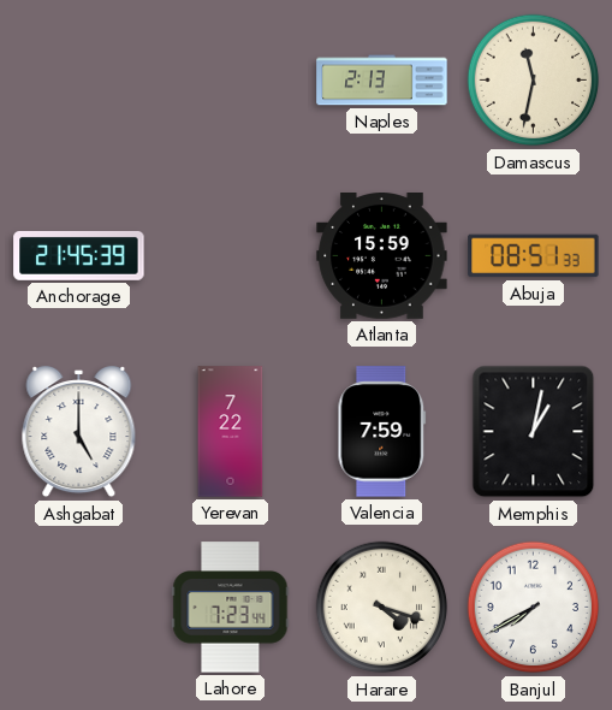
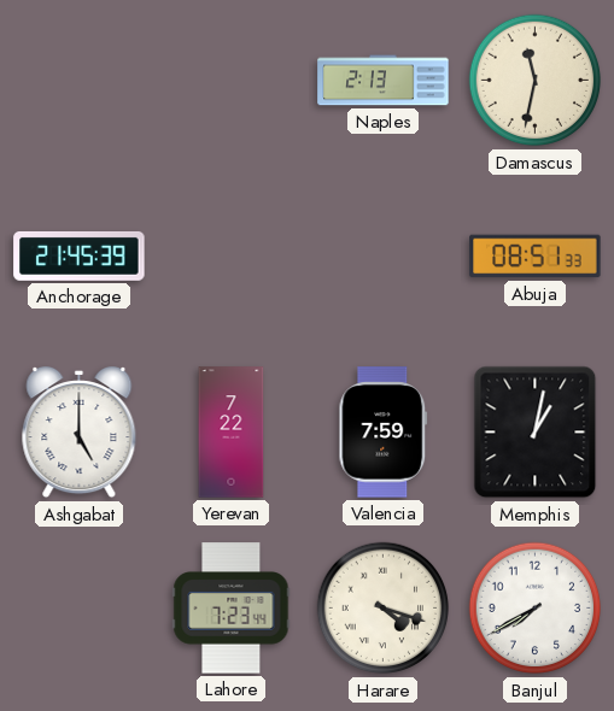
Atlanta: 15:59 -> none
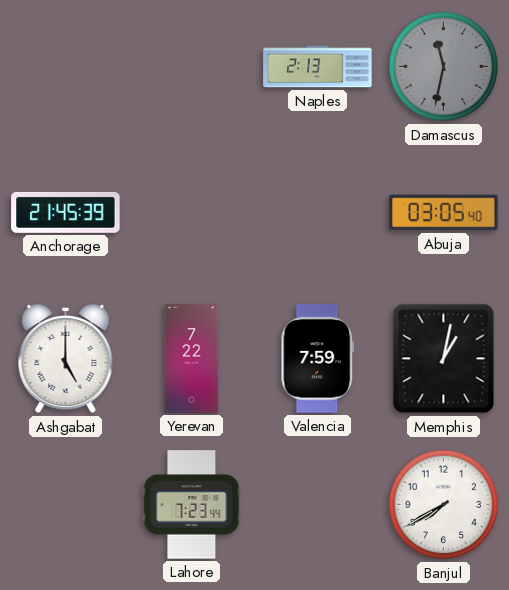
Damascus dial: cream -> grey
Abuja: 08:51 -> 03:05
Harare: 4:18 -> none
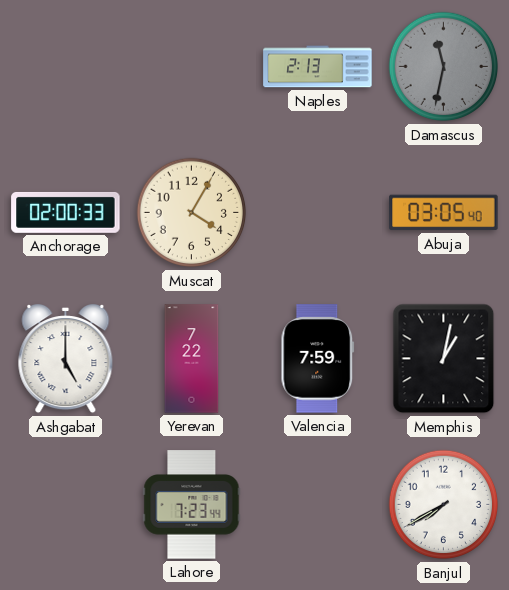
Anchorage: 21:45 -> 02:00
Muscat: none -> 4:05
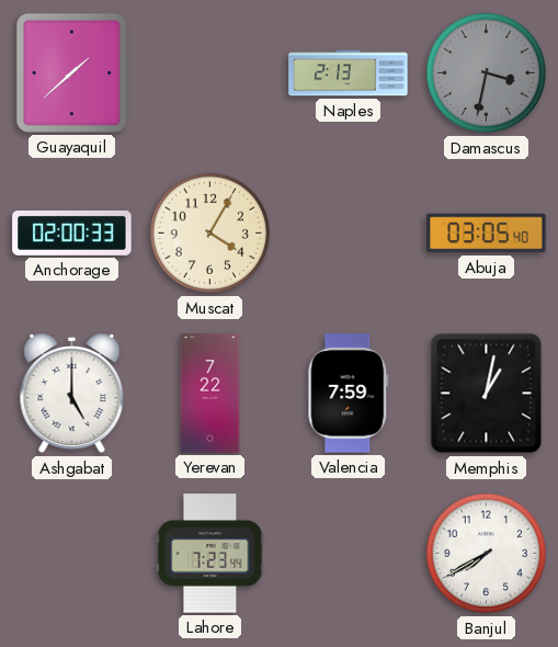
Guayaquil: none -> 1:38
Damascus: 11:32 -> 3:32
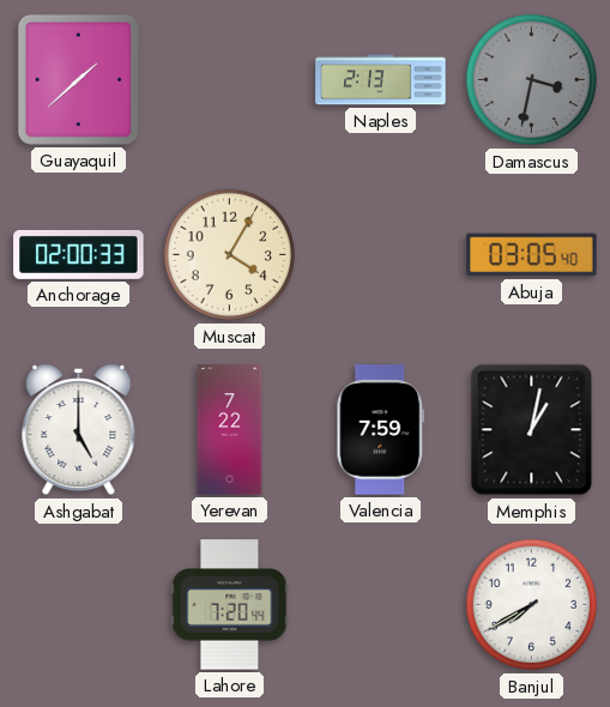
Lahore: 7:23 -> 7:20
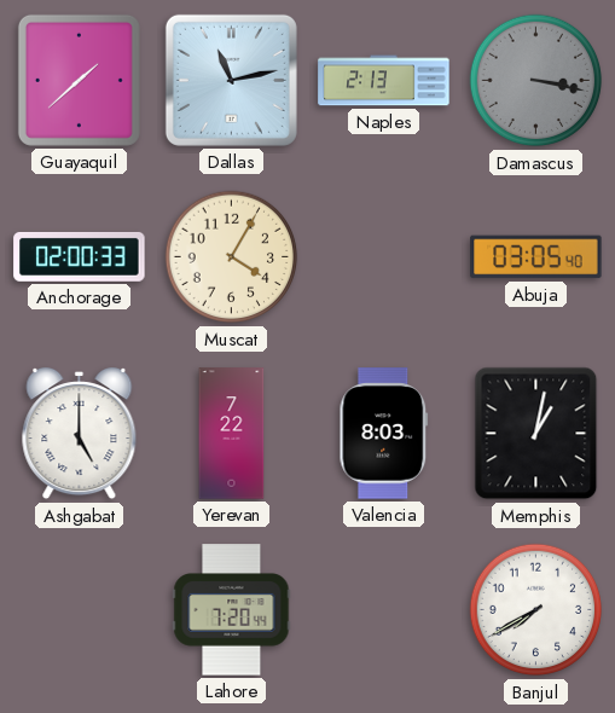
Dallas: none -> 11:13
Damascus: 3:32 -> 3:17
Valencia: 7:59 -> 8:03
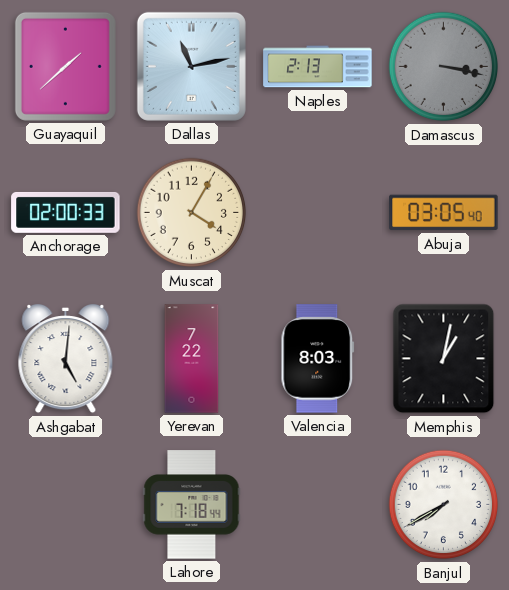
Ashgabat: 5:00 -> 5:01
Lahore: 7:20 -> 7:18
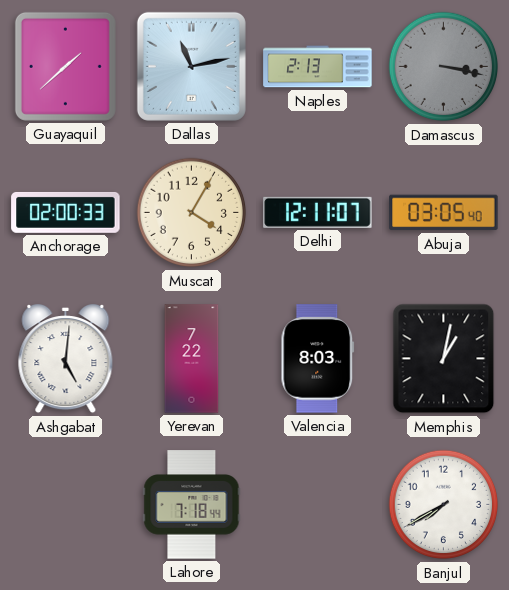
Delhi: none -> 12:11
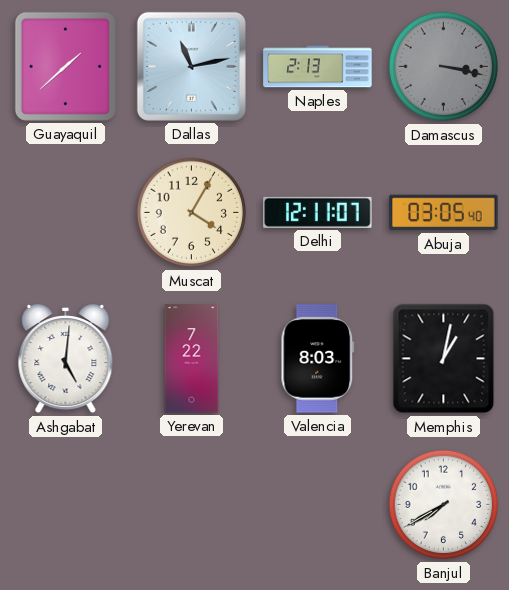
Anchorage: 02:00 -> none
Lahore: 7:18 -> none
